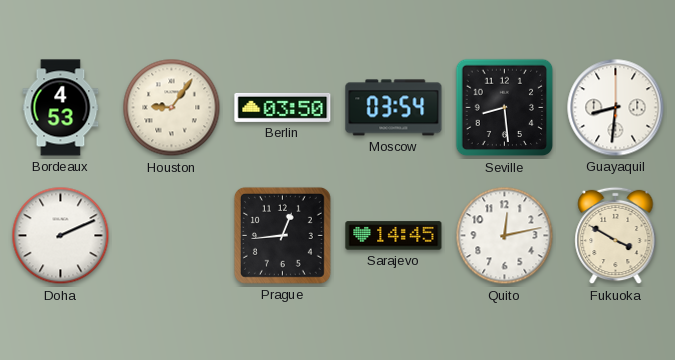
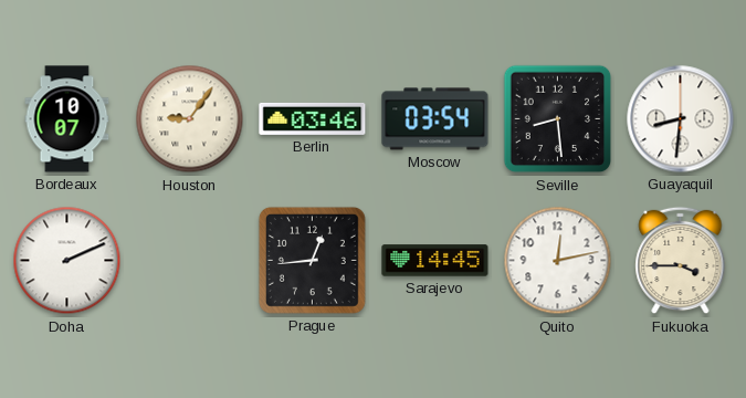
Bordeaux: 4:53 -> 10:07
Berlin: 03:50 -> 03:46
Fukuoka: 3:50 -> 3:45
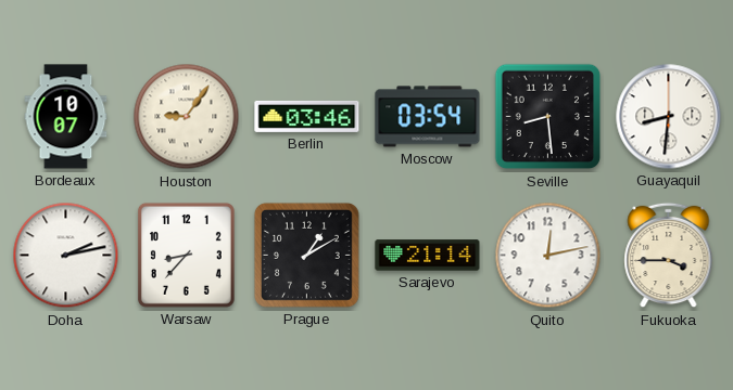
Doha: 2:11 -> 2:13
Warsaw: none -> 8:37
Prague: 12:44 -> 1:10
Sarajevo: 14:45 -> 21:14
